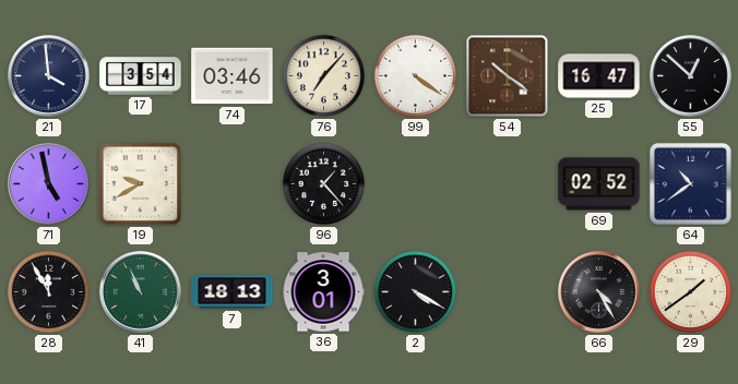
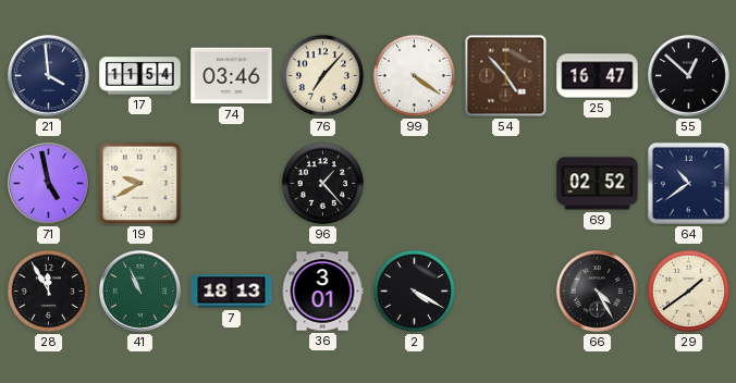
17: 3:54 -> 11:54
54: 10:21 -> 4:53
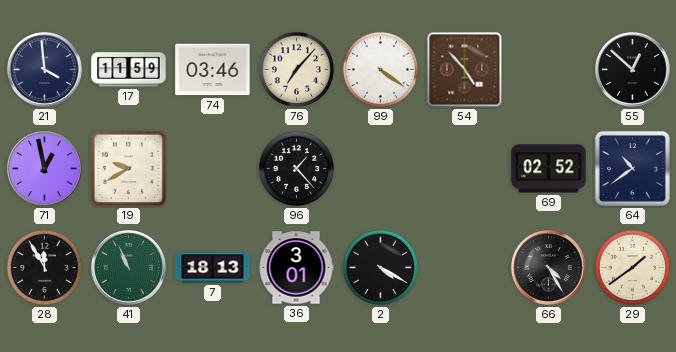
17: 11:54 -> 11:59
25: 16:47 -> none
71: 4:58 -> 12:58
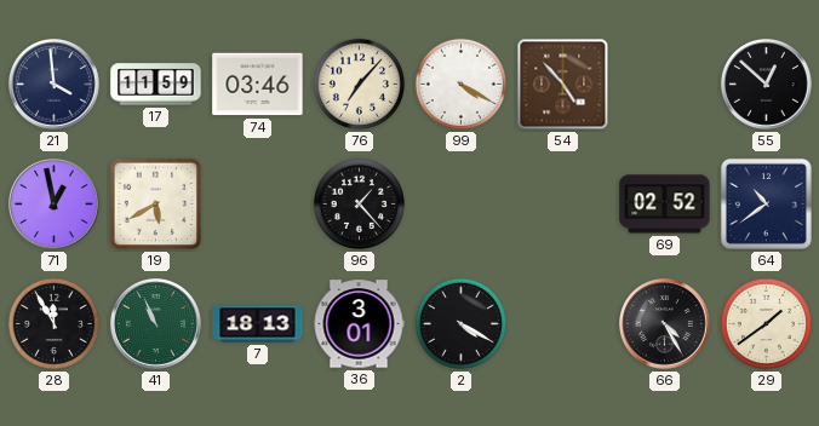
99: 4:21 -> 4:20
19: 9:40 -> 5:40
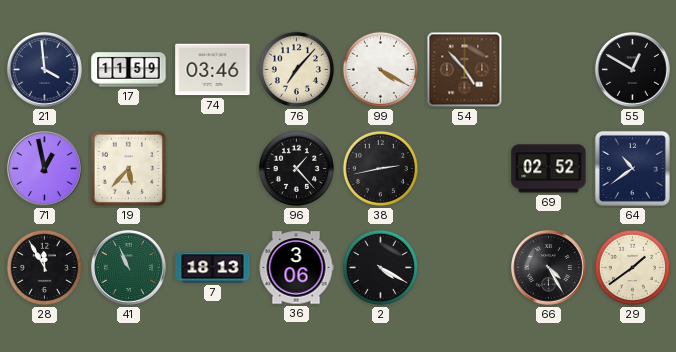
55: 12:52 -> 12:50
19: 5:40 -> 5:37
38: none -> 2:43
36: 3:01 -> 3:06
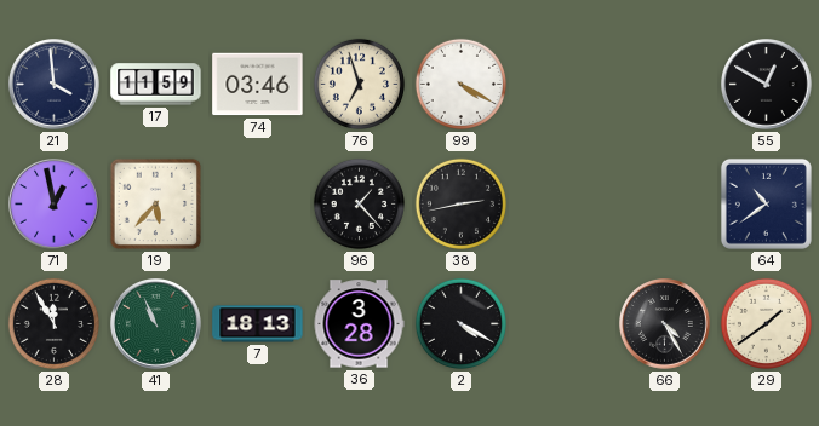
76: 7:07 -> 6:57
54: 4:53 -> none
69: 02:52 -> none
36: 3:06 -> 3:28
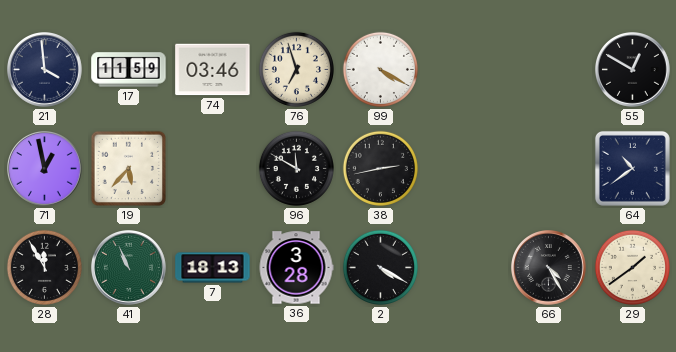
96: 1:23 -> 11:50
